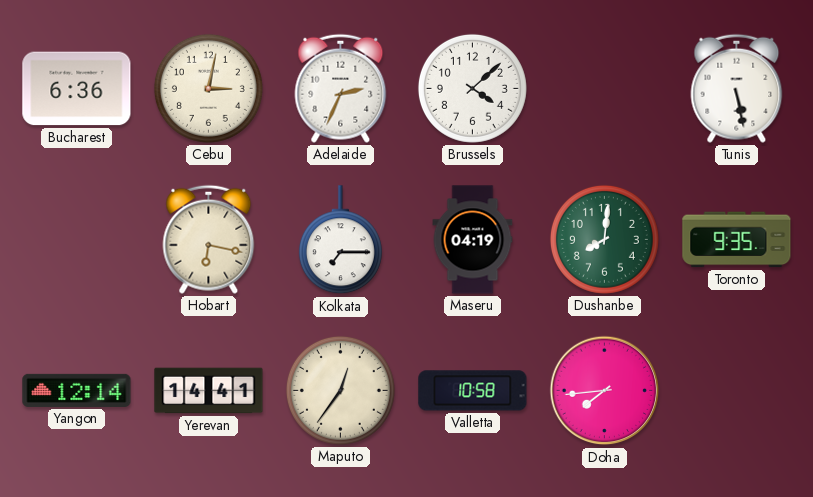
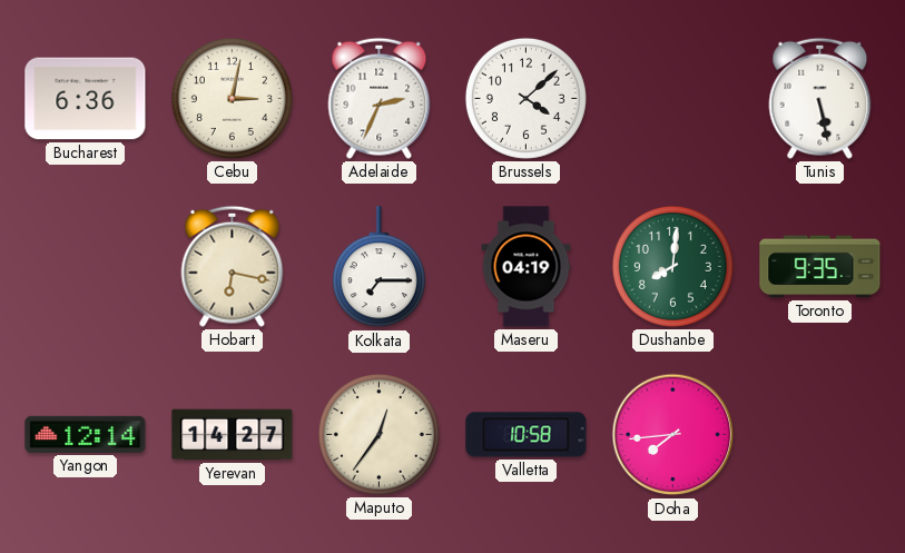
Yerevan: 14:41 -> 14:27
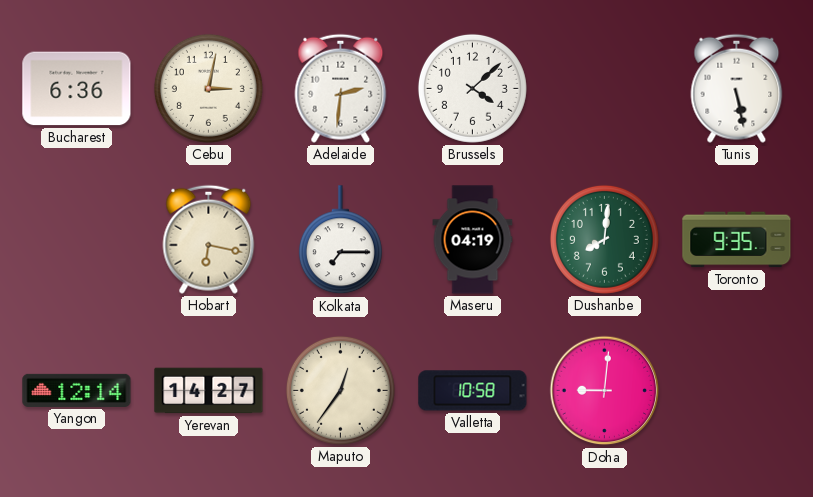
Adelaide: 2:34 -> 2:31
Doha: 7:44 -> 9:01
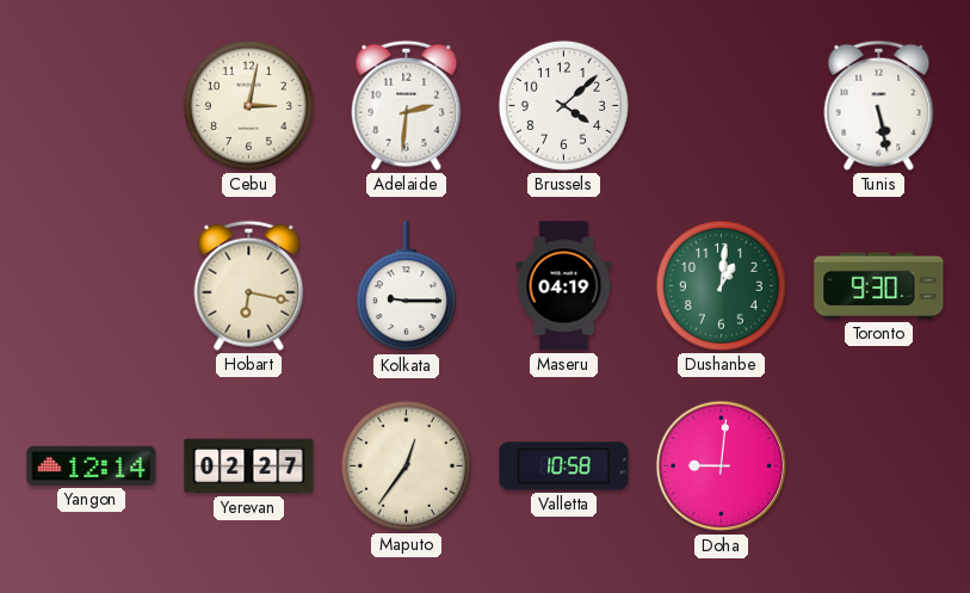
Bucharest: 6:36 -> none
Kolkata: 7:15 -> 9:15
Dushanbe: 8:01 -> 1:01
Toronto: 9:35 -> 9:30
Yerevan: 14:27 -> 02:27
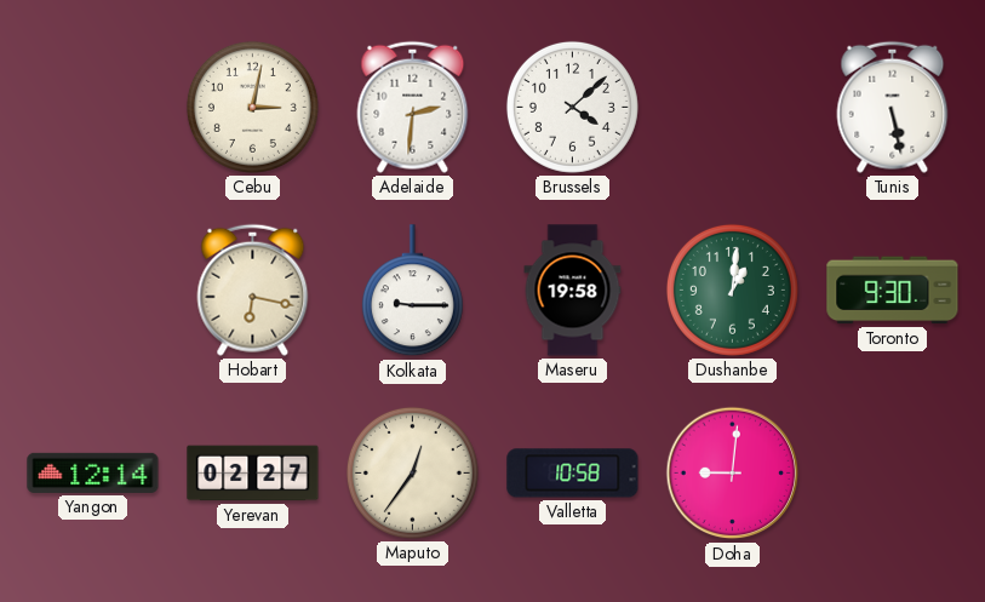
Maseru: 04:19 -> 19:58
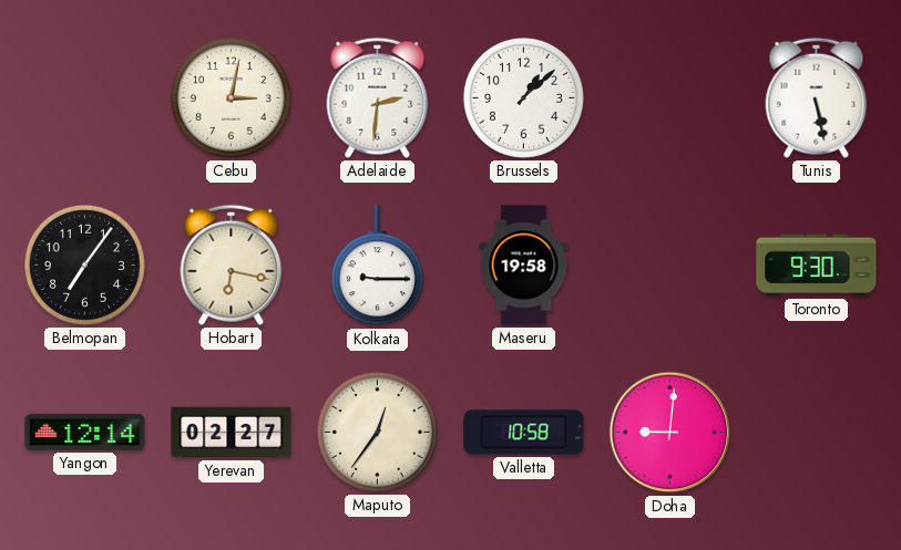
Brussels: 4:08 -> 1:08
Belmopan: none -> 7:06
Dushanbe: 1:01 -> none
